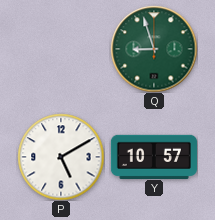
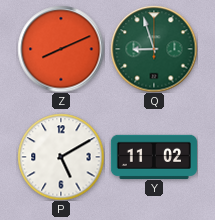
Z: none -> 8:11
Y: 10:57 -> 11:02
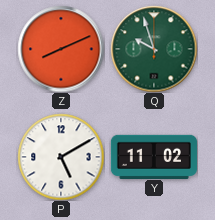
Q: 8:57 -> 9:57
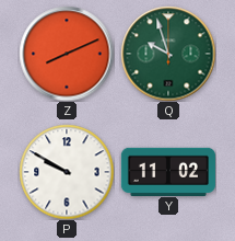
P: 5:10 -> 9:50
